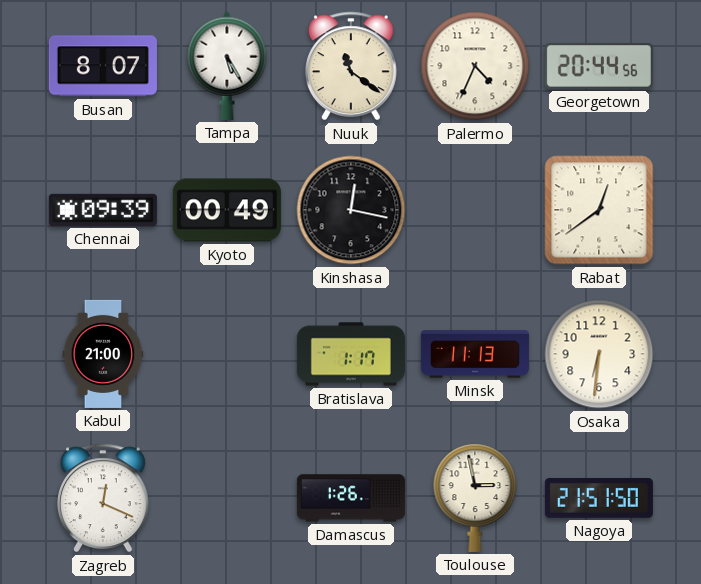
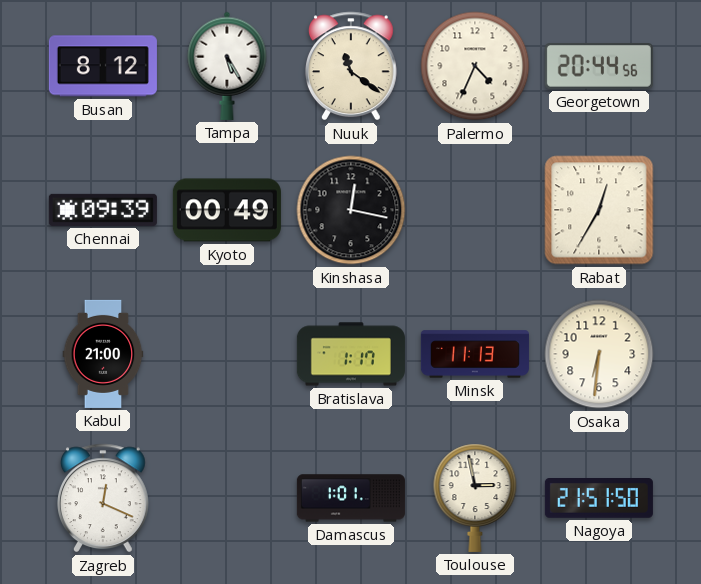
Busan: 8:07 -> 8:12
Rabat: 12:39 -> 12:35
Damascus: 1:26 -> 1:01
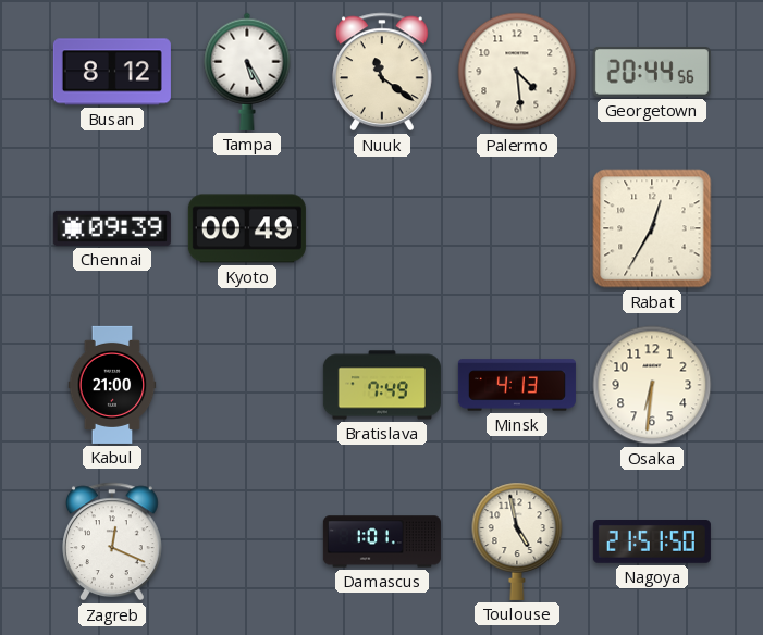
Palermo: 4:34 -> 4:29
Kinshasa: 12:17 -> none
Bratislava: 1:17 -> 7:49
Minsk: 11:13 -> 4:13
Toulouse: 2:58 -> 4:58
